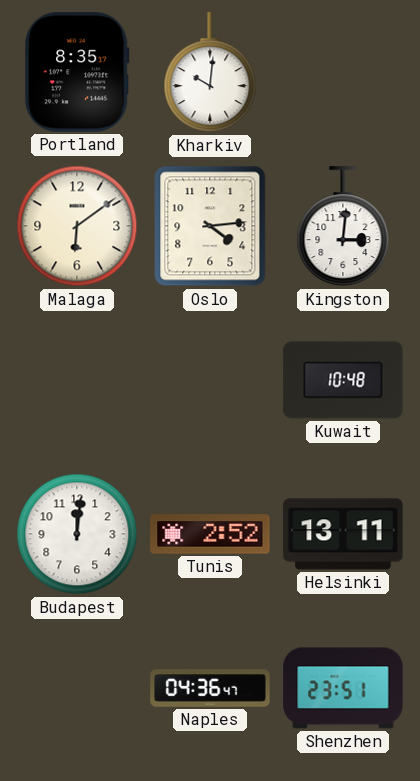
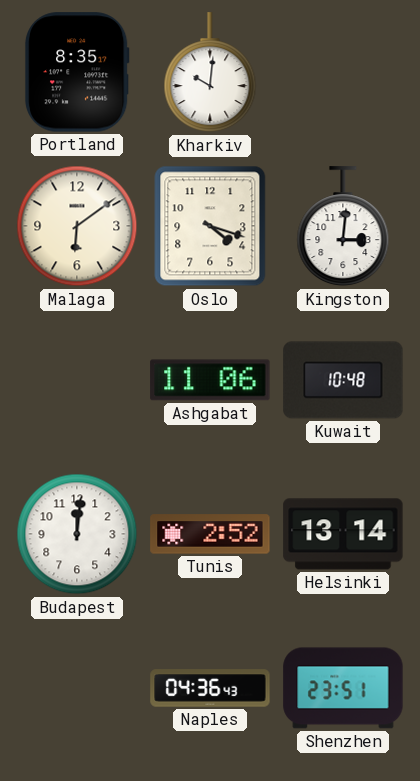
Oslo: 4:14 -> 4:18
Ashgabat: none -> 11:06
Helsinki: 13:11 -> 13:14
Naples: 04:36:47 -> 04:36:43
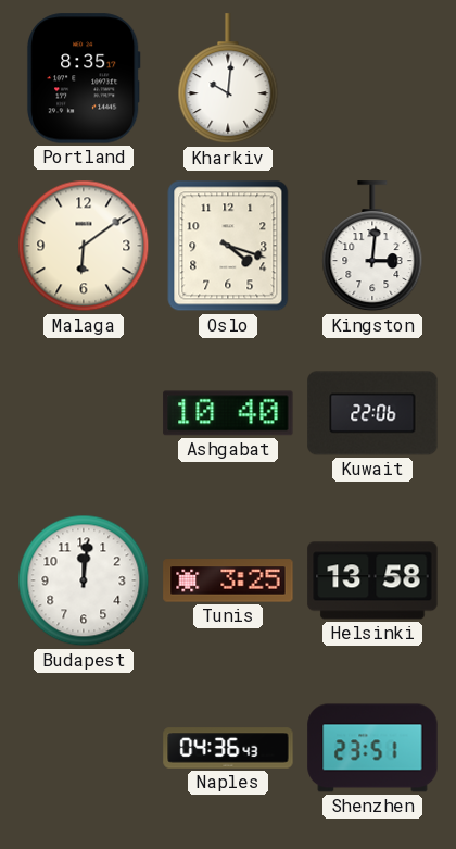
Ashgabat: 11:06 -> 10:40
Kuwait: 10:48 -> 22:06
Tunis: 2:52 -> 3:25
Helsinki: 13:14 -> 13:58
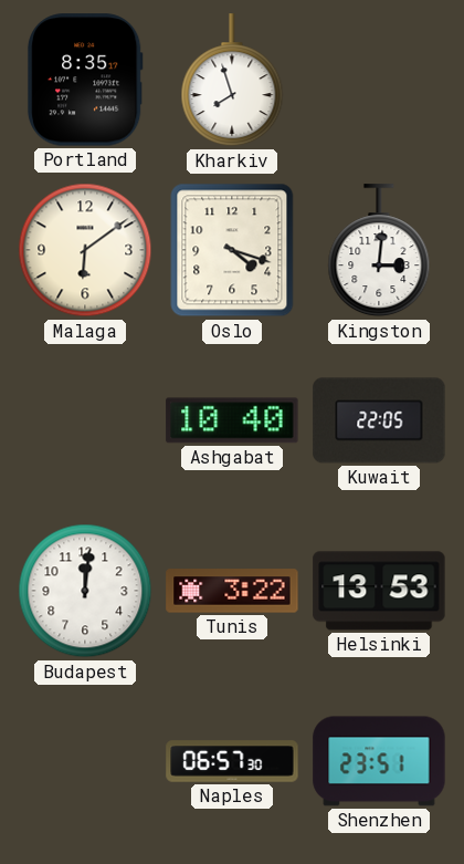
Kharkiv: 10:01 -> 7:57
Kuwait: 22:06 -> 22:05
Tunis: 3:25 -> 3:22
Helsinki: 13:58 -> 13:53
Naples: 04:36 -> 06:57
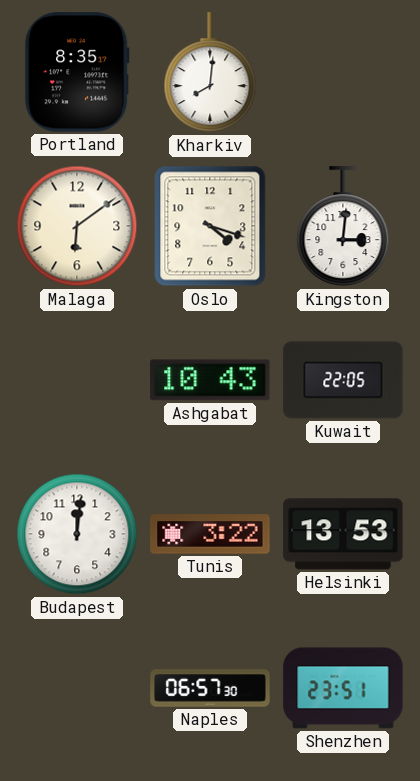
Kharkiv: 7:57 -> 8:01
Ashgabat: 10:40 -> 10:43
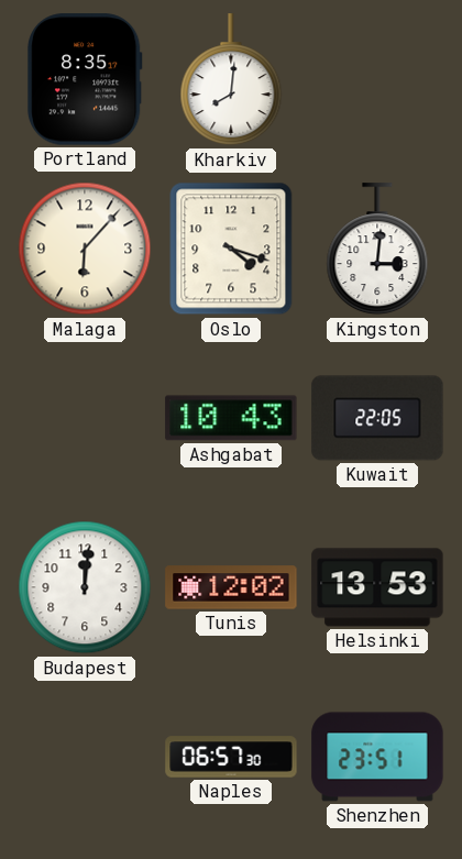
Malaga: 6:09 -> 6:07
Tunis: 3:22 -> 12:02
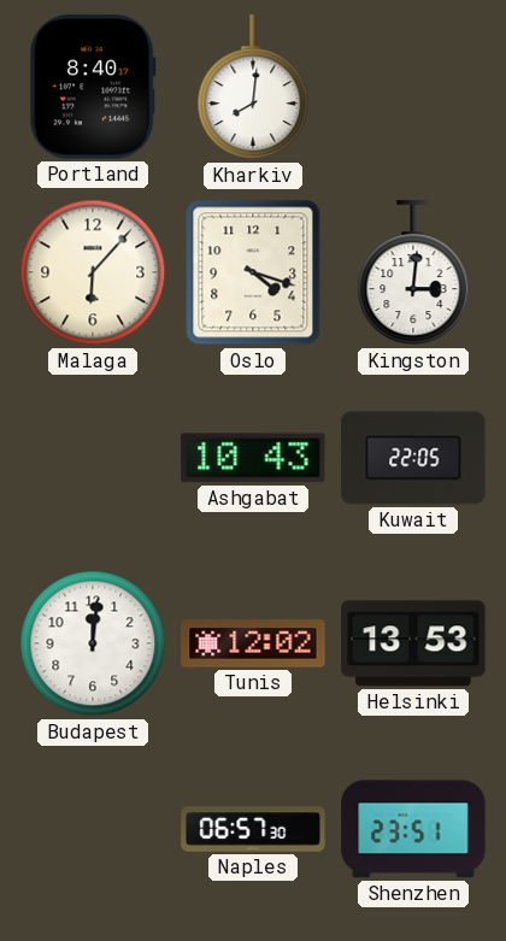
Portland: 8:35 -> 8:40
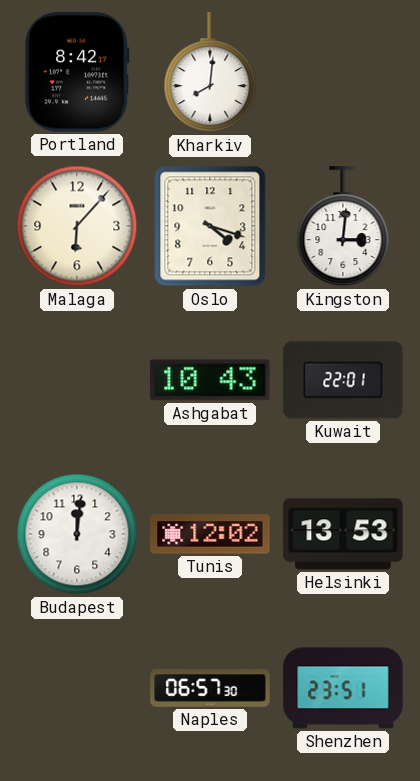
Portland: 8:40 -> 8:42
Kuwait: 22:05 -> 22:01
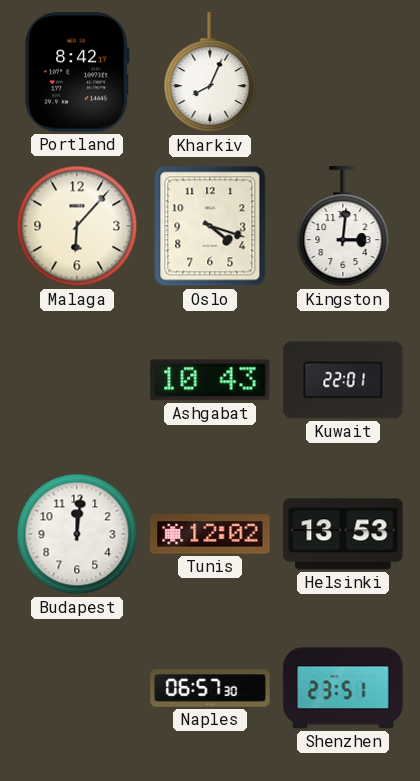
Kharkiv: 8:01 -> 8:04
